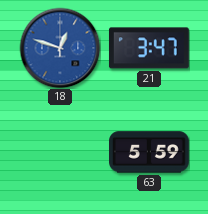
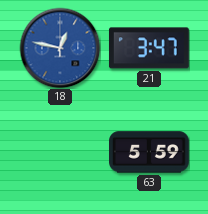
18: 12:48 -> 12:47
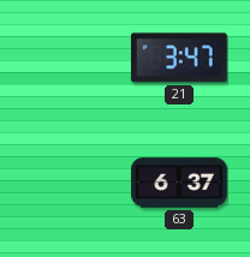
18: 12:47 -> none
63: 5:59 -> 6:37
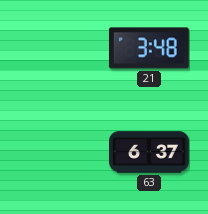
21: 3:47 -> 3:48
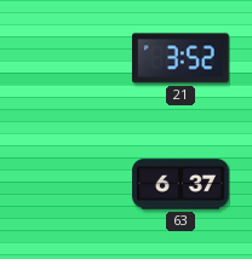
21: 3:48 -> 3:52
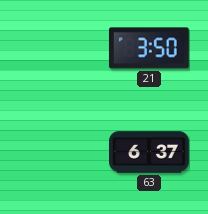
21: 3:52 -> 3:50
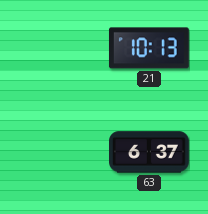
21: 3:50 -> 10:13
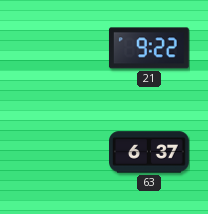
21: 10:13 -> 9:22
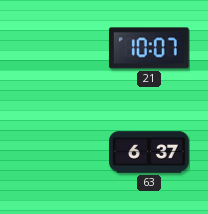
21: 9:22 -> 10:07
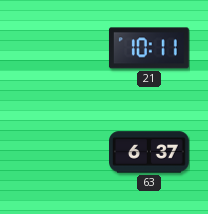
21: 10:07 -> 10:11
